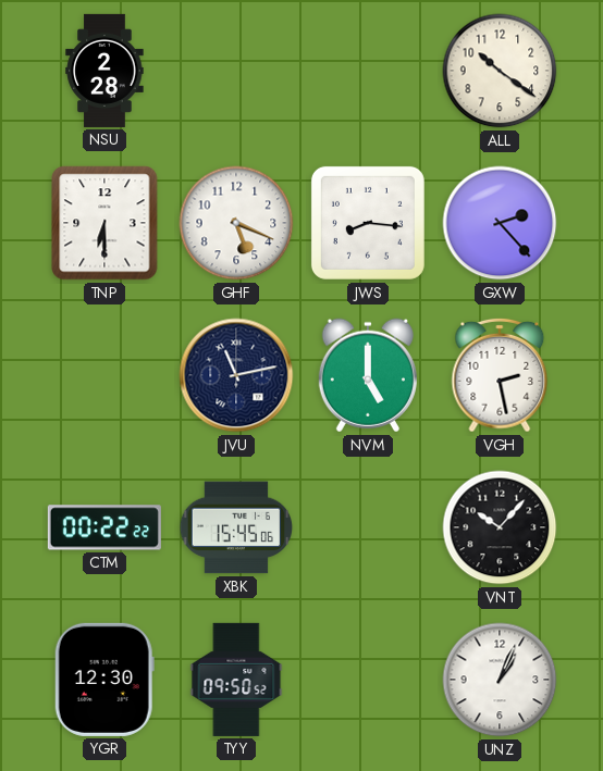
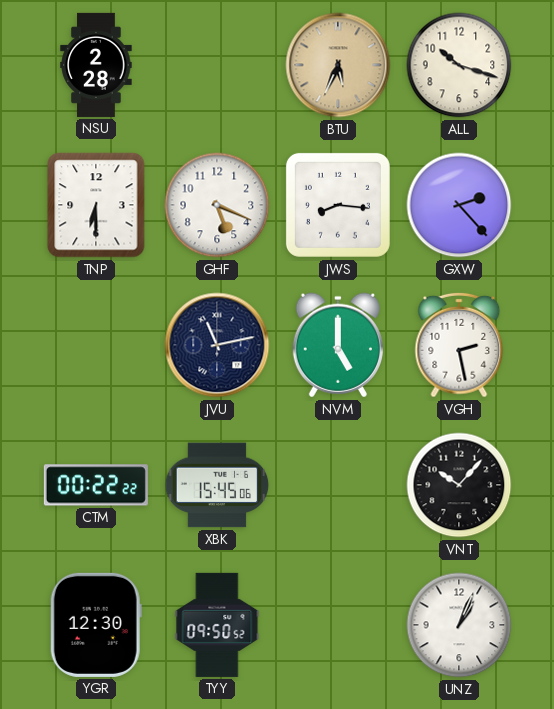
BTU: none -> 5:34
ALL: 10:21 -> 10:18
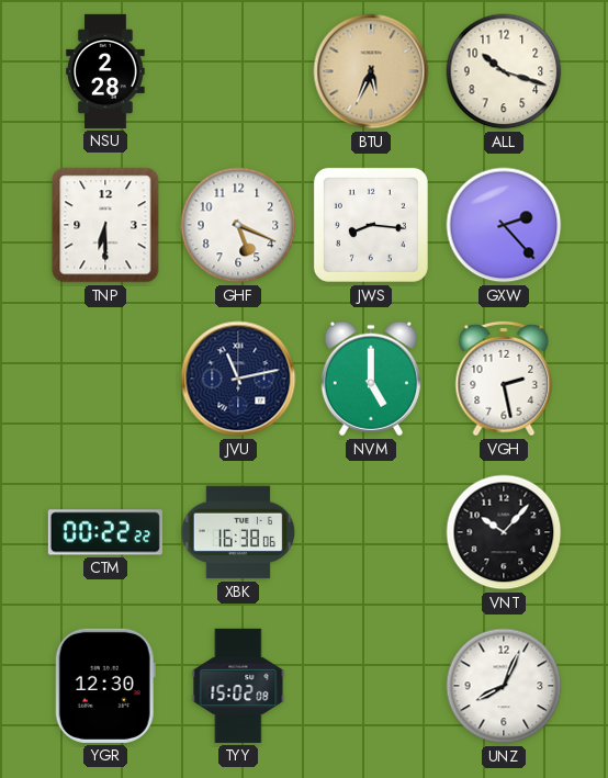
XBK: 15:45 -> 16:38
TYY: 09:50 -> 15:02
UNZ: 1:04 -> 8:04
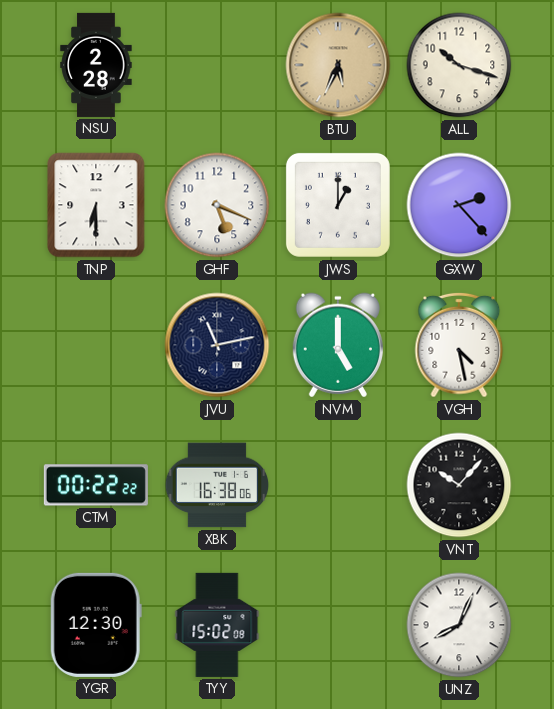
JWS: 8:16 -> 1:00
VGH: 2:28 -> 4:28
